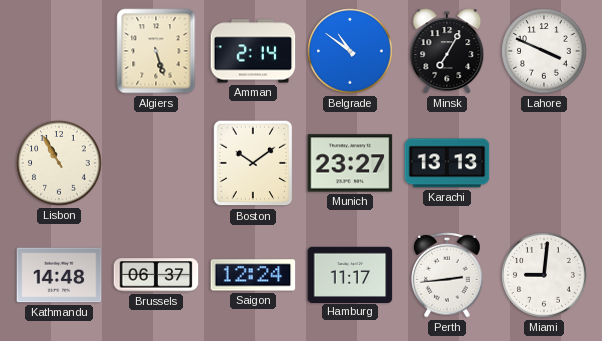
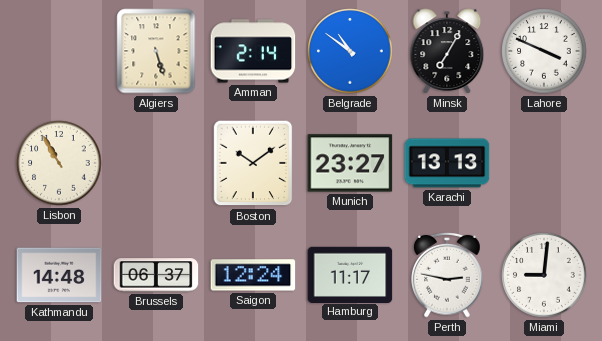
Perth: 2:44 -> 2:47
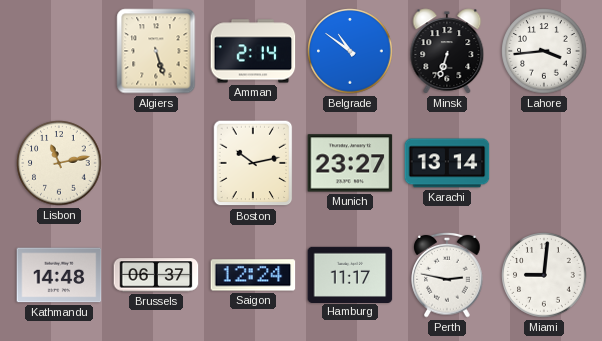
Minsk: 7:05 -> 6:33
Lahore: 3:49 -> 3:44
Lisbon: 10:55 -> 11:13
Boston: 10:09 -> 10:13
Karachi: 13:13 -> 13:14
